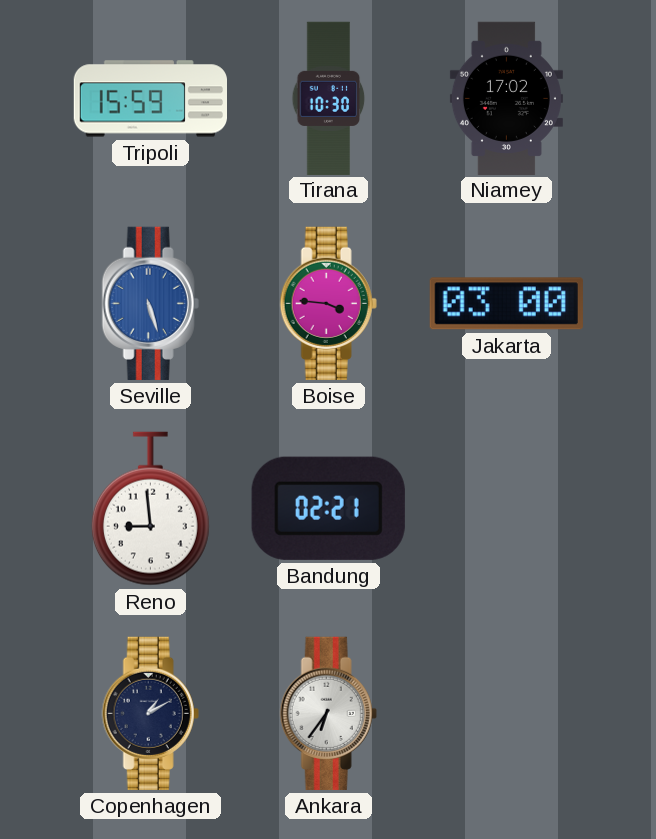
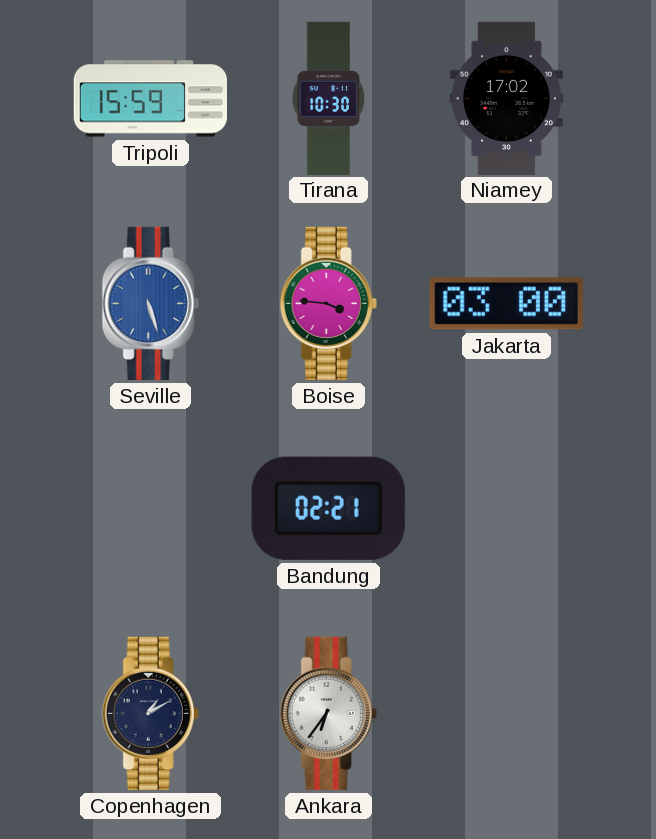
Reno: 8:59 -> none
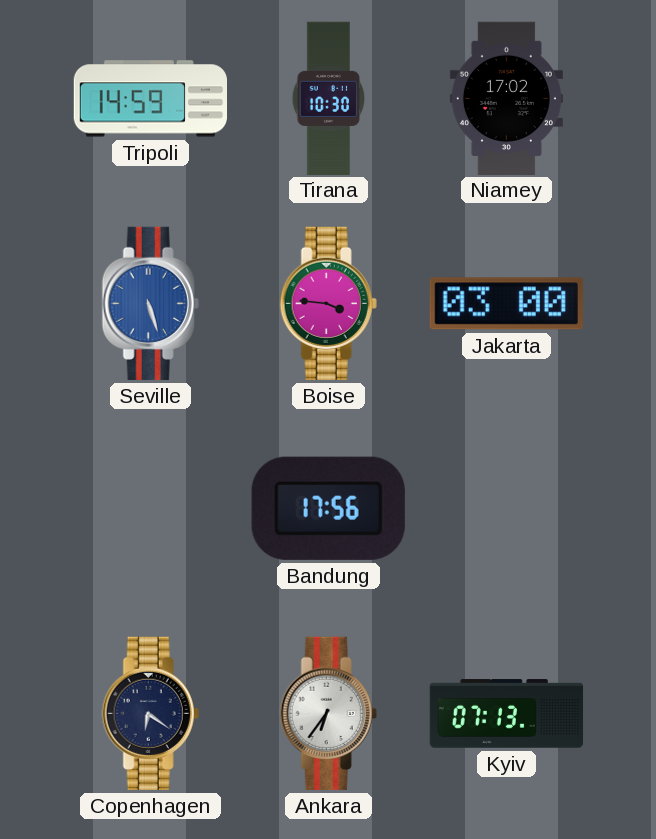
Tripoli: 15:59 -> 14:59
Bandung: 02:21 -> 17:56
Copenhagen: 1:10 -> 6:21
Kyiv: none -> 07:13
